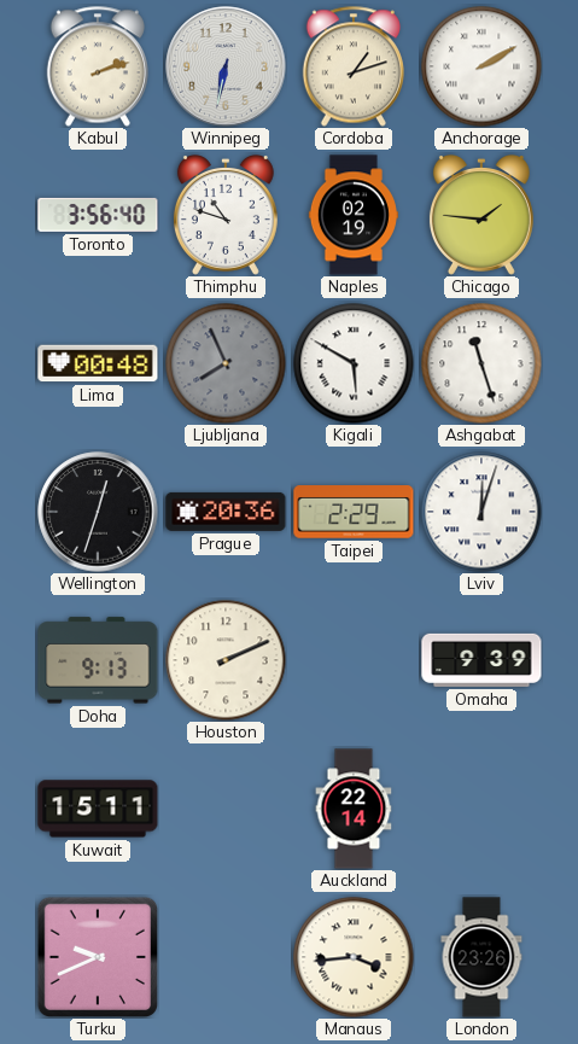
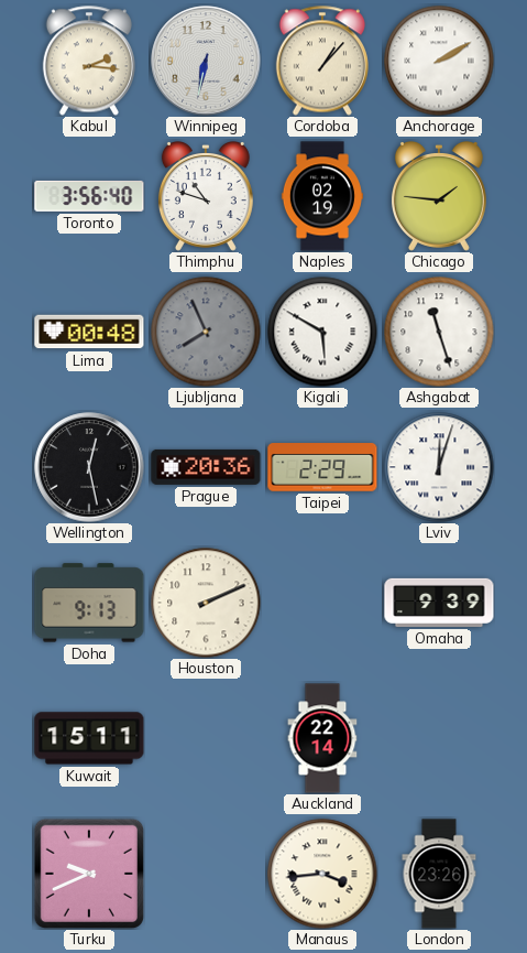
Kabul: 2:12 -> 2:16
Cordoba: 1:12 -> 1:07
Wellington: 12:33 -> 12:28
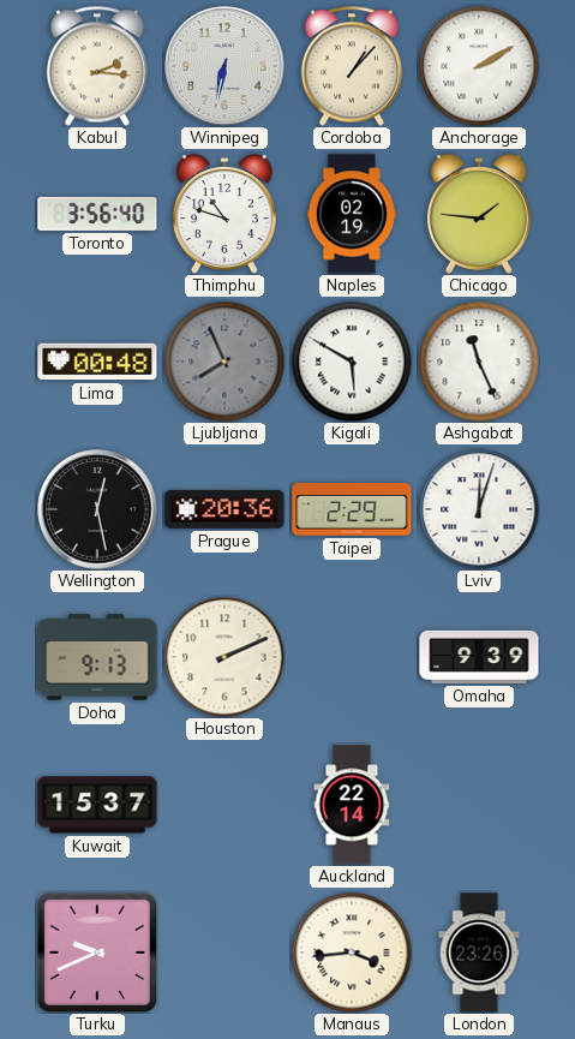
Ashgabat: 11:27 -> 11:26
Kuwait: 15:11 -> 15:37
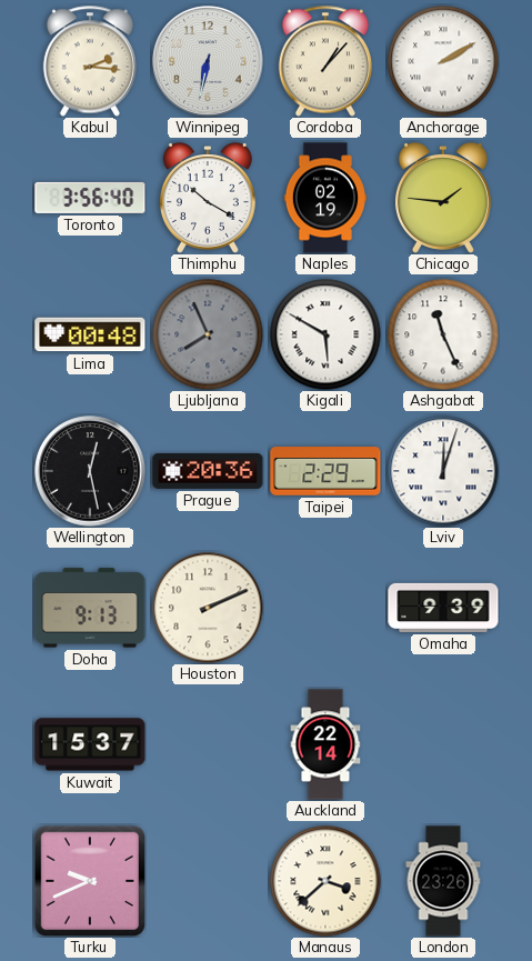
Thimphu: 10:48 -> 10:20
Manaus: 3:44 -> 3:38
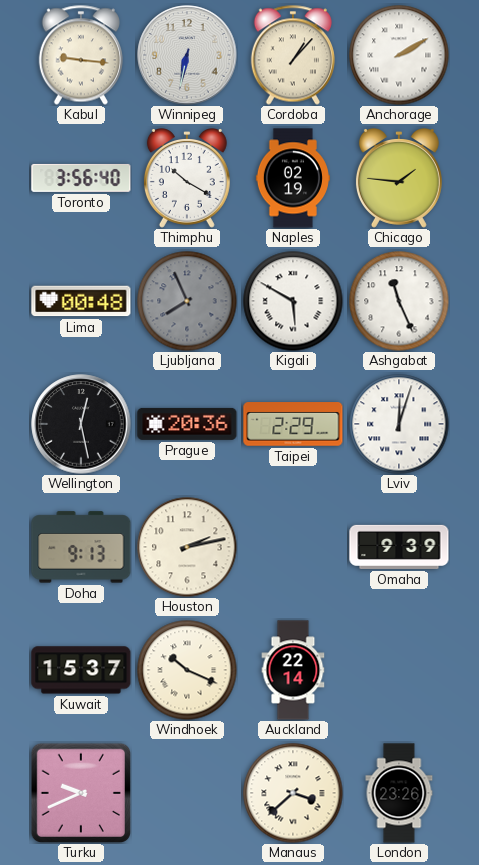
Kabul: 2:16 -> 9:16
Houston: 2:11 -> 2:13
Windhoek: none -> 10:19
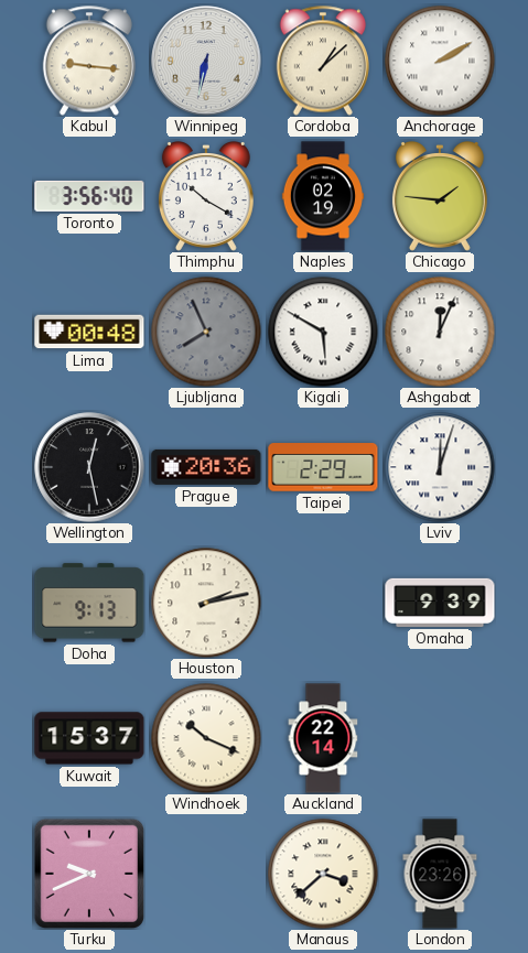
Cordoba: 1:07 -> 1:08
Ashgabat: 11:26 -> 12:04
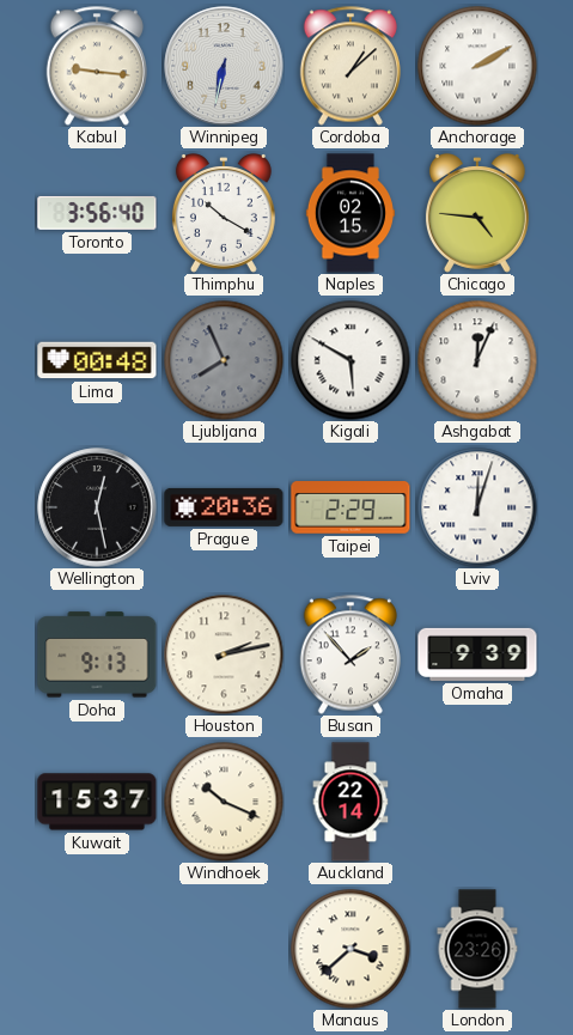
Naples: 02:19 -> 02:15
Chicago: 1:46 -> 4:46
Busan: none -> 1:53
Turku: 9:41 -> none
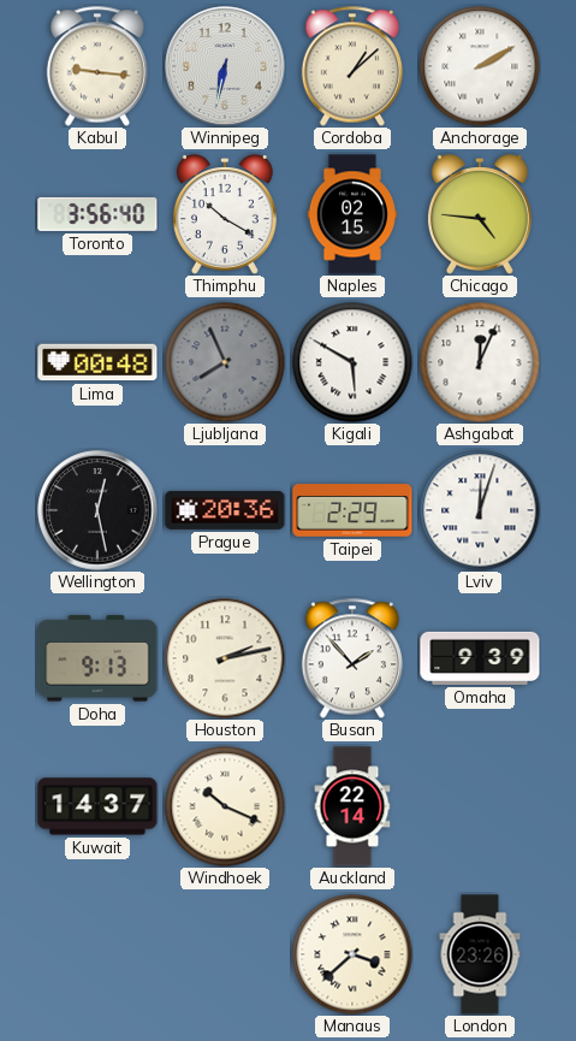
Kuwait: 15:37 -> 14:37
